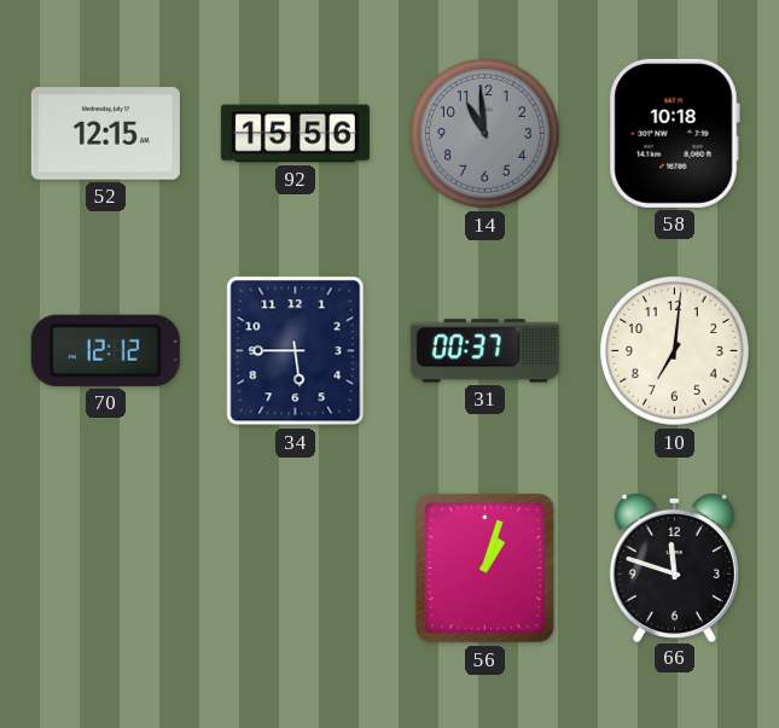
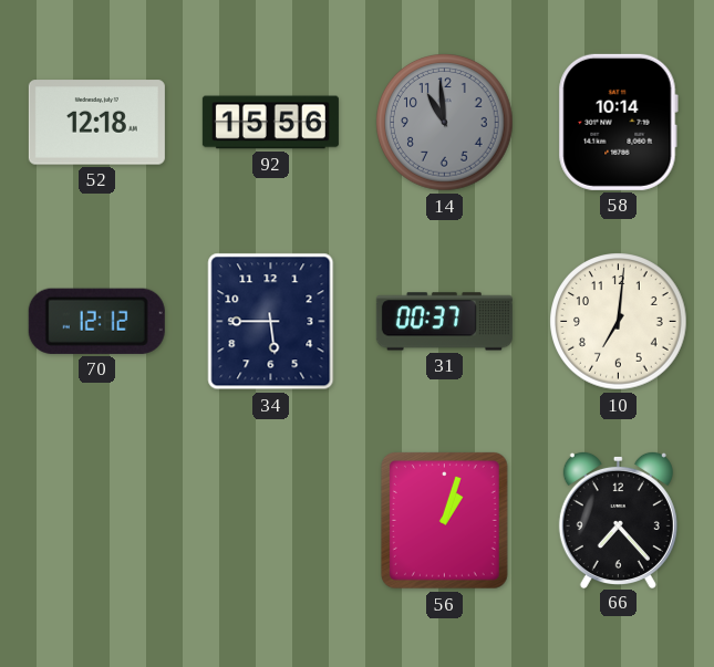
52: 12:15 -> 12:18
58: 10:18 -> 10:14
66: 11:48 -> 7:23
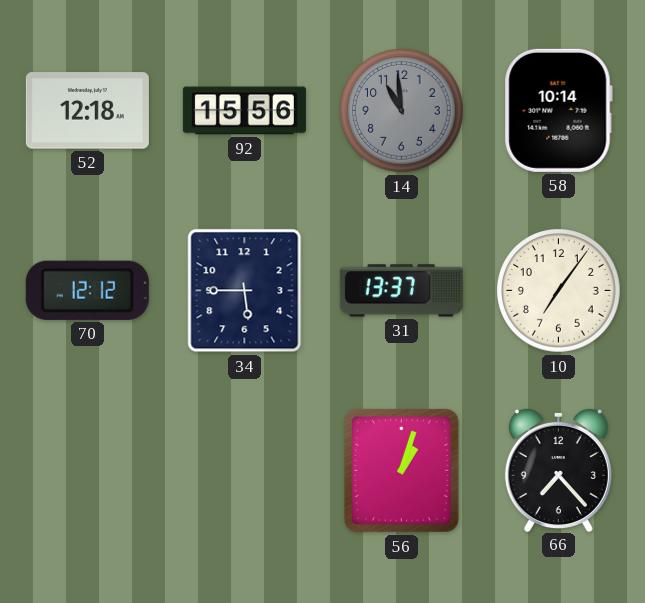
31: 00:37 -> 13:37
10: 7:01 -> 7:06
